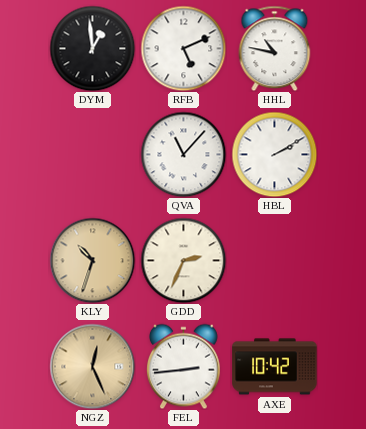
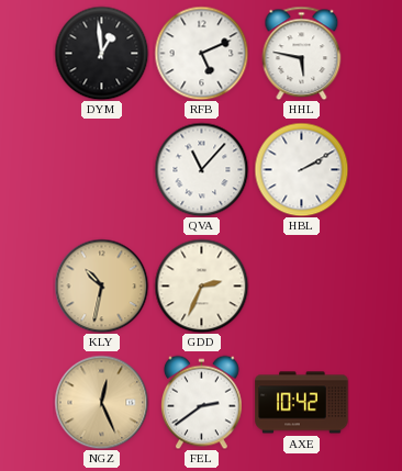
HHL: 10:47 -> 5:47
KLY: 10:33 -> 10:32
FEL: 2:44 -> 2:39
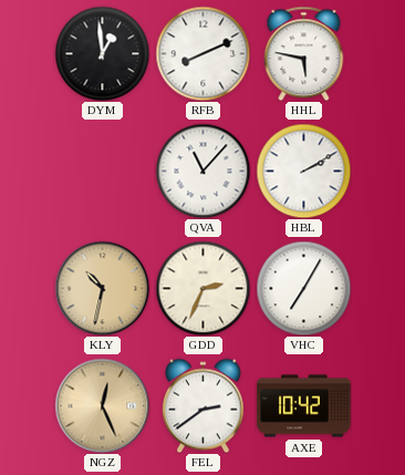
RFB: 5:11 -> 8:11
VHC: none -> 7:05
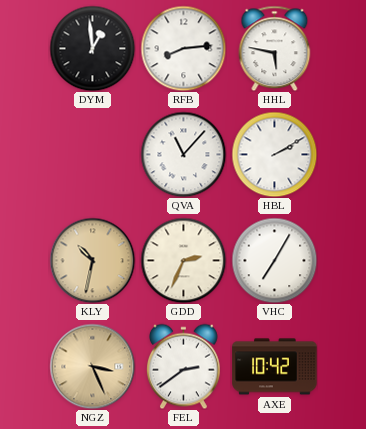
RFB: 8:11 -> 8:14
NGZ: 12:26 -> 3:26
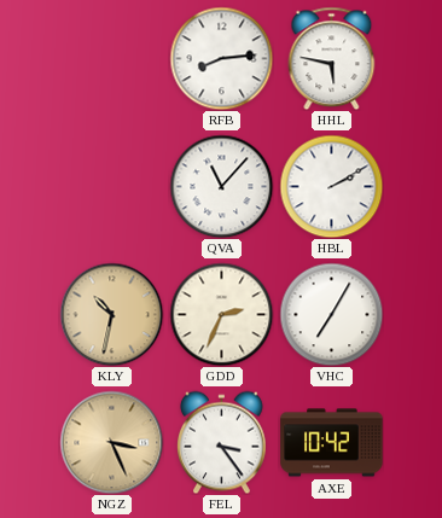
DYM: 12:59 -> none
FEL: 2:39 -> 3:24
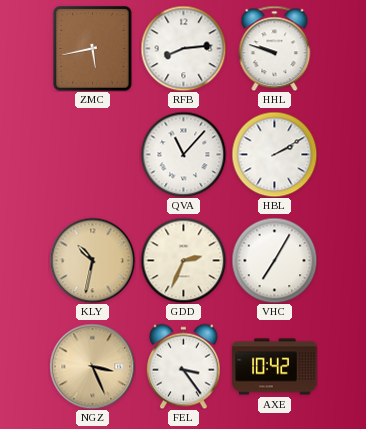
ZMC: none -> 5:43
HHL: 5:47 -> 9:48
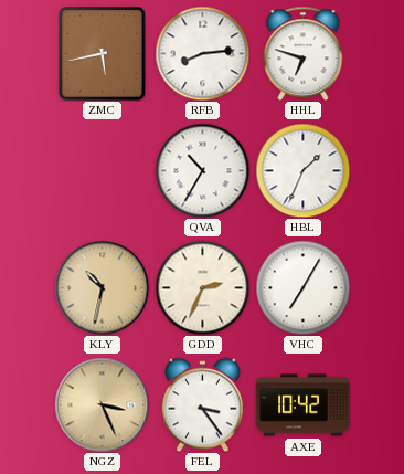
HHL: 9:48 -> 6:48
QVA: 11:07 -> 10:35
HBL: 2:10 -> 1:34
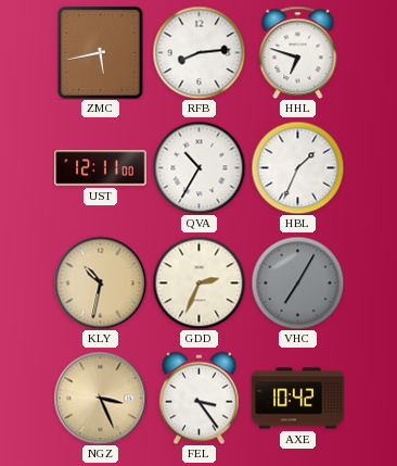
UST: none -> 12:11
VHC dial: white -> grey
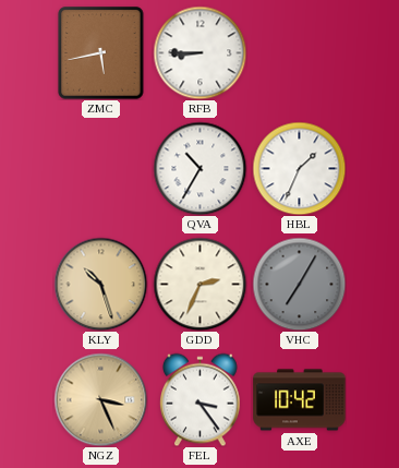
RFB: 8:14 -> 8:45
HHL: 6:48 -> none
UST: 12:11 -> none
KLY: 10:32 -> 10:27
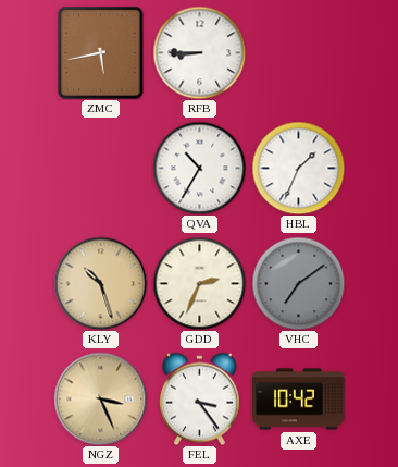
VHC: 7:05 -> 7:09
